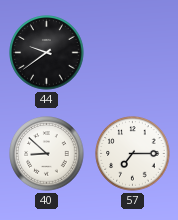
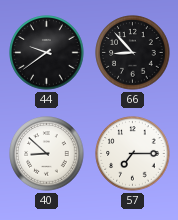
66: none -> 8:53
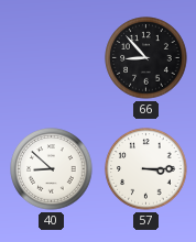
44: 9:39 -> none
57: 7:15 -> 3:15
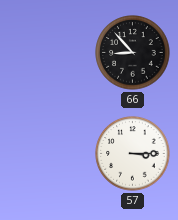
40: 8:52 -> none
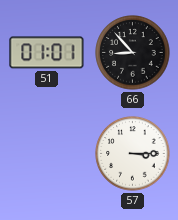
51: none -> 01:01
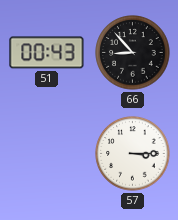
51: 01:01 -> 00:43
